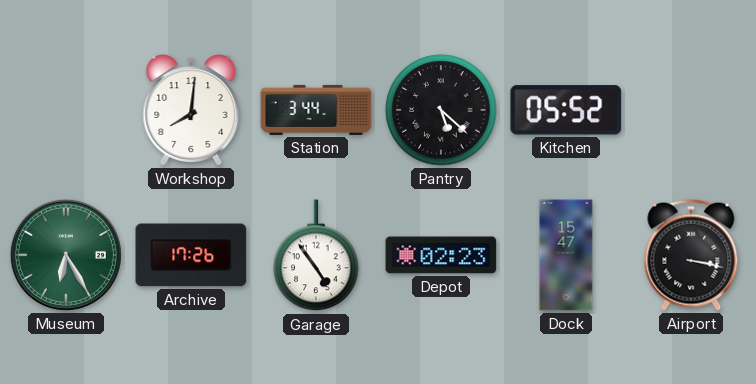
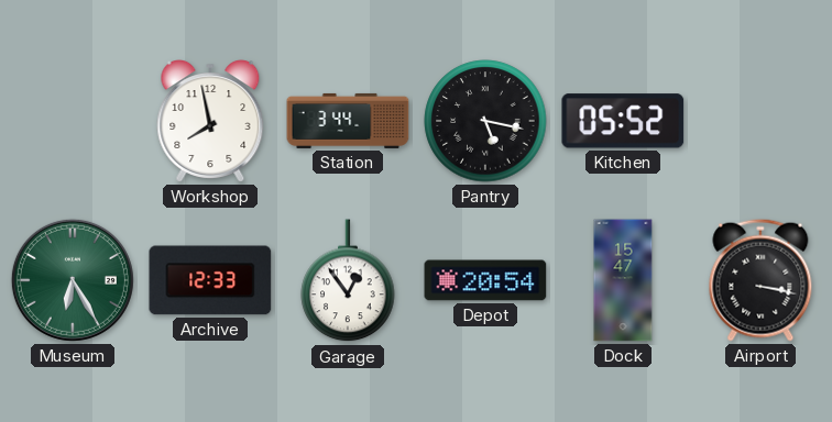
Workshop: 8:01 -> 7:58
Pantry: 5:22 -> 5:17
Archive: 17:26 -> 12:33
Garage: 4:54 -> 12:54
Depot: 02:23 -> 20:54
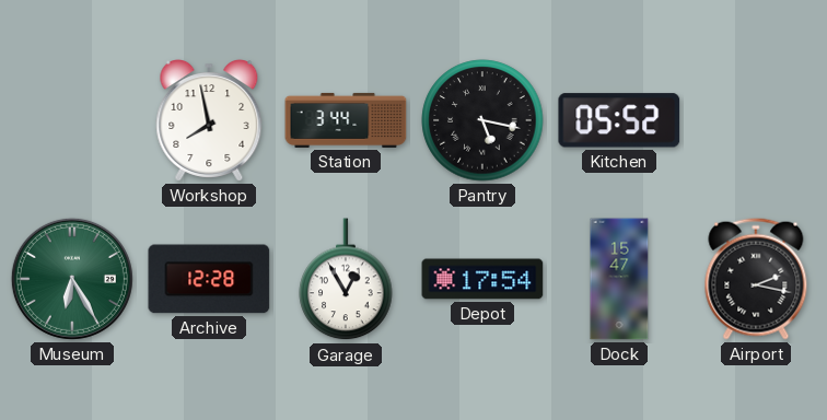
Archive: 12:33 -> 12:28
Garage: 12:54 -> 12:55
Depot: 20:54 -> 17:54
Airport: 3:17 -> 2:17
